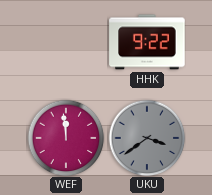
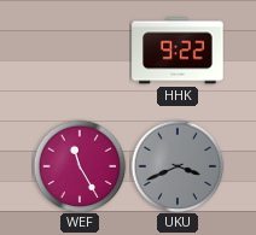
WEF: 11:59 -> 11:25
UKU: 3:39 -> 3:41
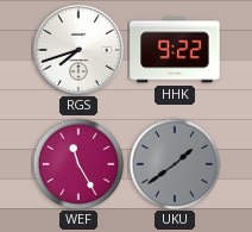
RGS: none -> 7:42
UKU: 3:41 -> 1:39
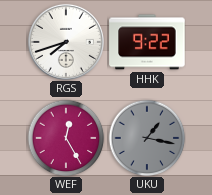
WEF: 11:25 -> 12:25
UKU: 1:39 -> 1:17
